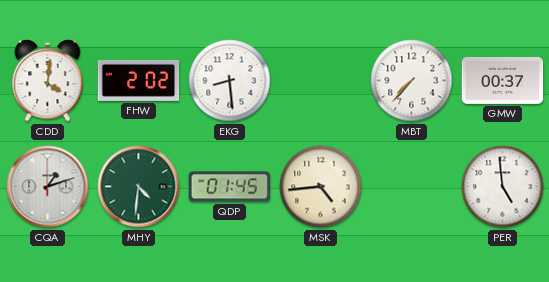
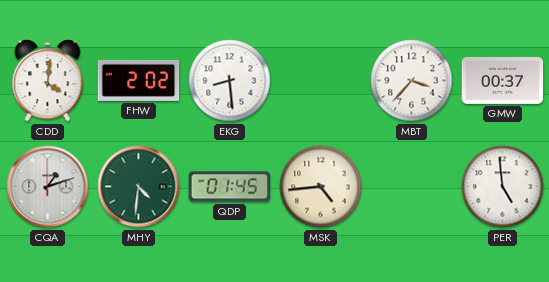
MBT: 7:37 -> 3:37
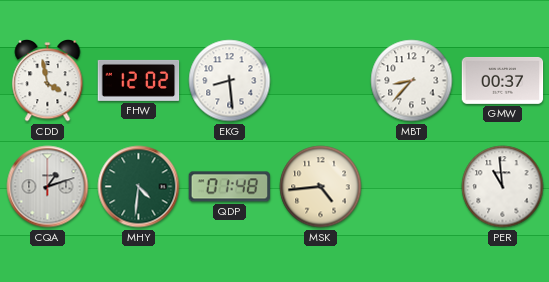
CDD: 4:01 -> 3:58
FHW: 2:02 -> 12:02
MBT: 3:37 -> 8:37
QDP: 01:45 -> 01:48
PER: 4:59 -> 10:59
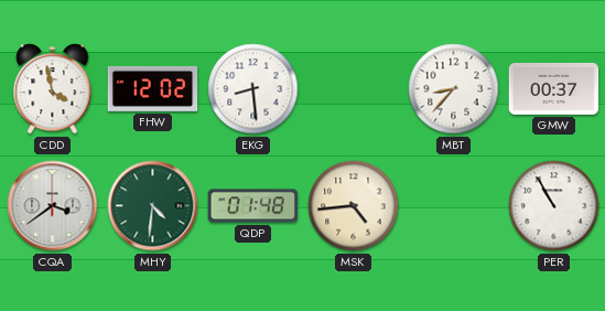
CQA: 1:12 -> 3:39
PER: 10:59 -> 10:55
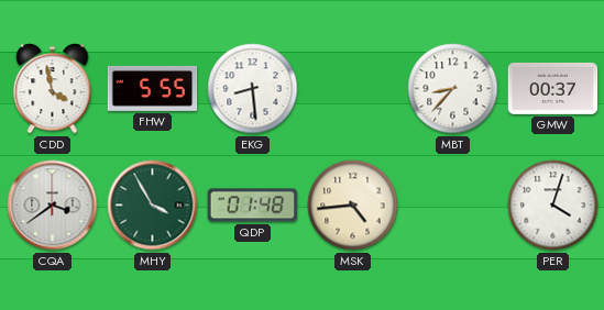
FHW: 12:02 -> 5:55
MHY: 4:31 -> 3:55
PER: 10:55 -> 4:03
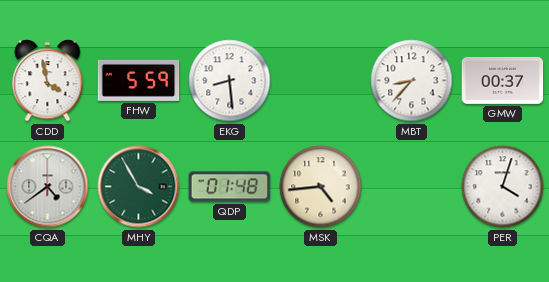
FHW: 5:55 -> 5:59
CQA: 3:39 -> 4:39
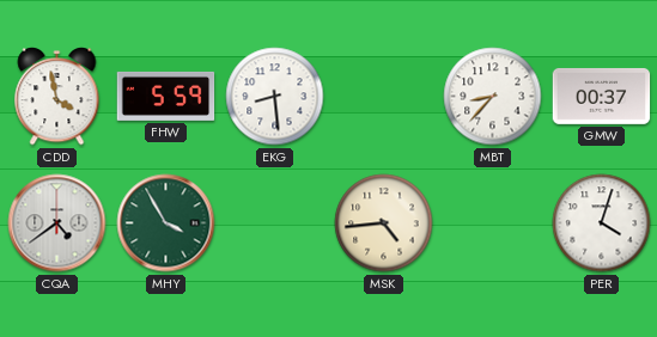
QDP: 01:48 -> none
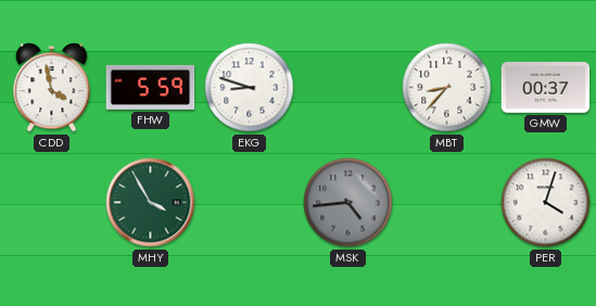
EKG: 8:29 -> 8:48
CQA: 4:39 -> none
MSK dial: cream -> grey
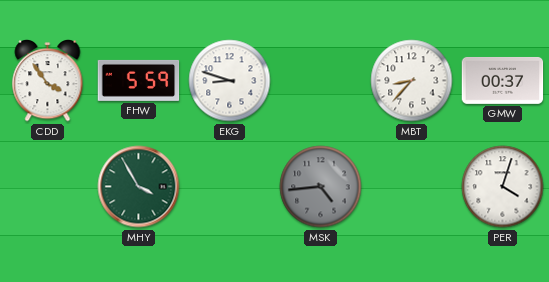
CDD: 3:58 -> 3:54
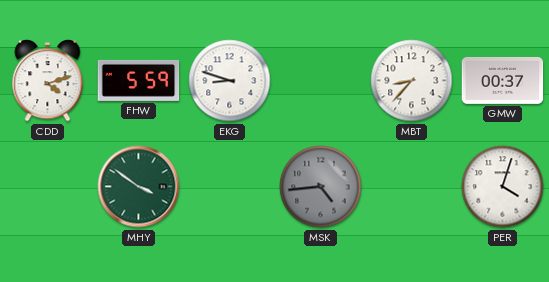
CDD: 3:54 -> 4:12
MHY: 3:55 -> 3:51
